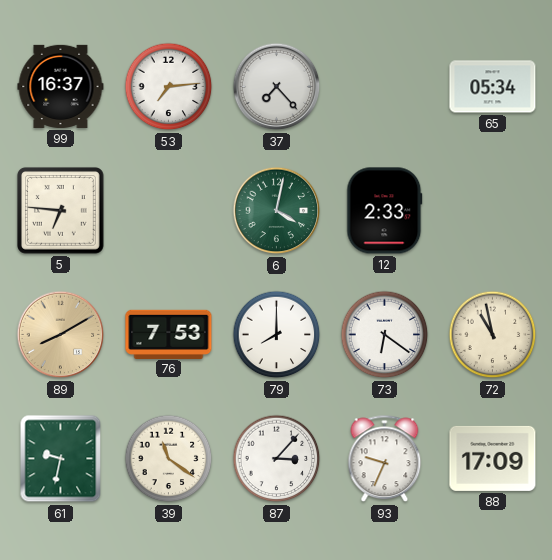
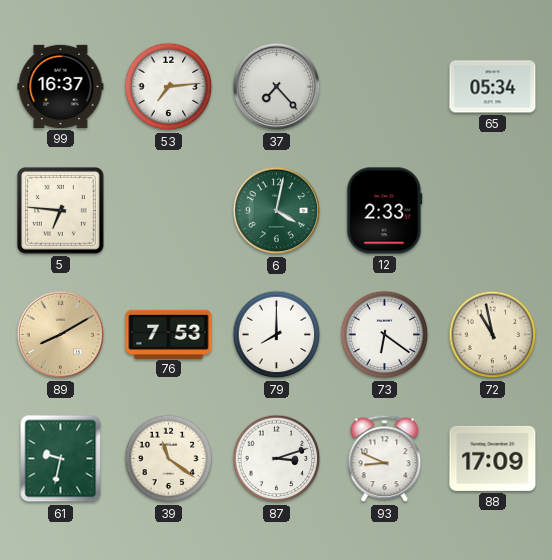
87: 3:07 -> 3:12
93: 9:34 -> 8:49
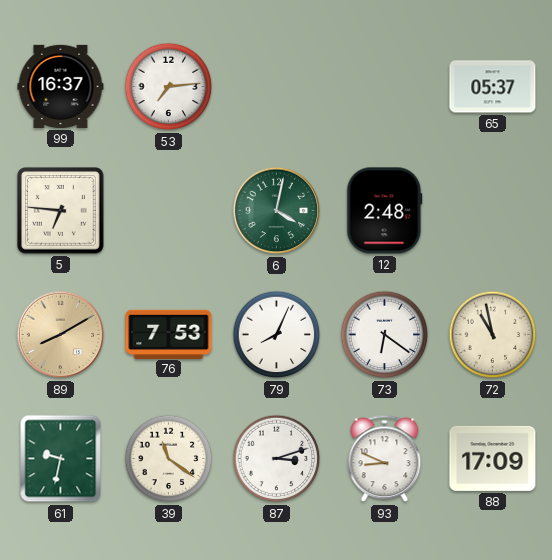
37: 7:23 -> none
65: 05:34 -> 05:37
12: 2:33 -> 2:48
79: 8:00 -> 8:04
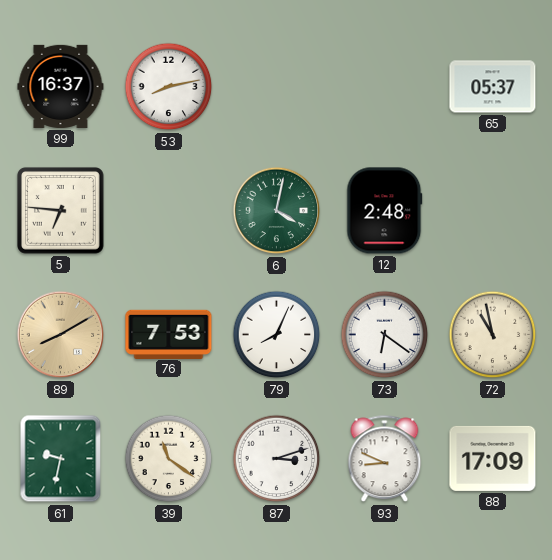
53: 7:14 -> 8:13
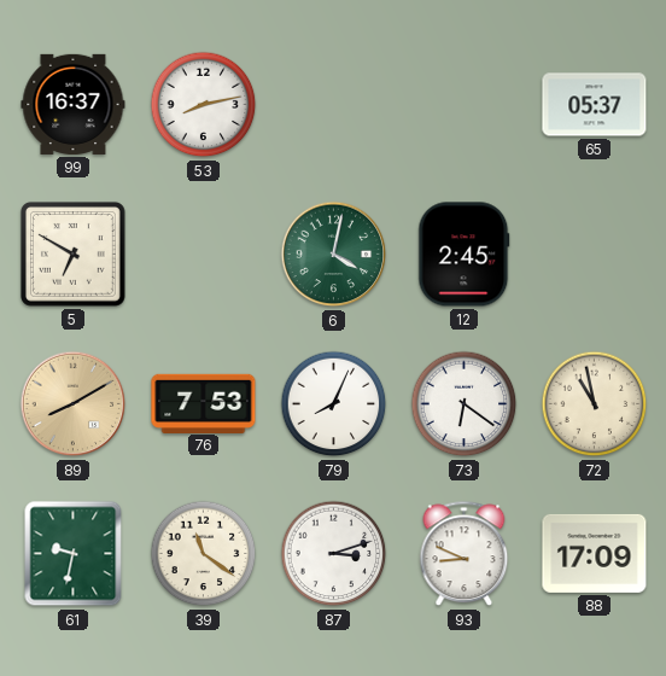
5: 6:46 -> 6:50
12: 2:48 -> 2:45
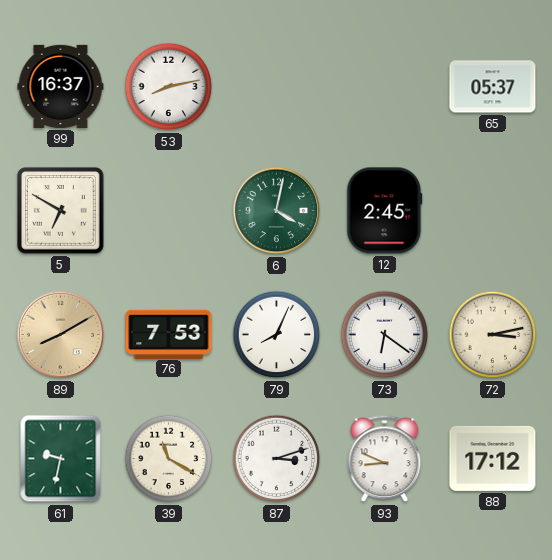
72: 10:58 -> 3:13
39: 11:21 -> 11:20
88: 17:09 -> 17:12
